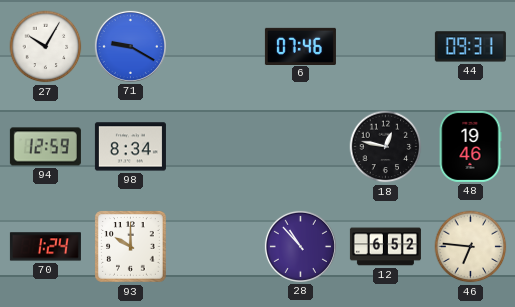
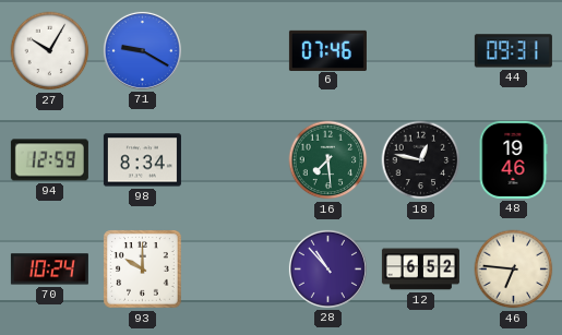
16: none -> 7:29
70: 1:24 -> 10:24
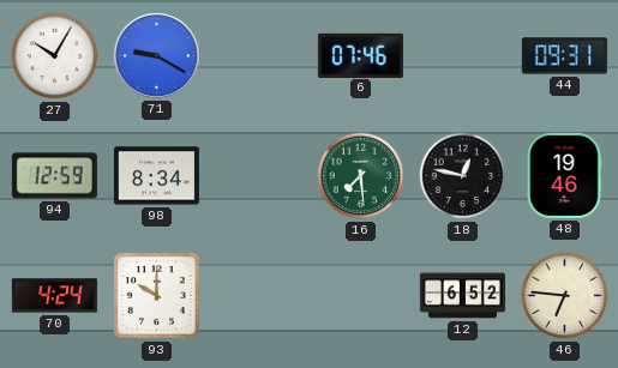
70: 10:24 -> 4:24
28: 10:53 -> none
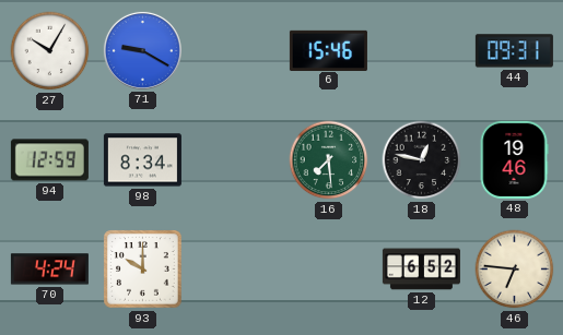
6: 07:46 -> 15:46
